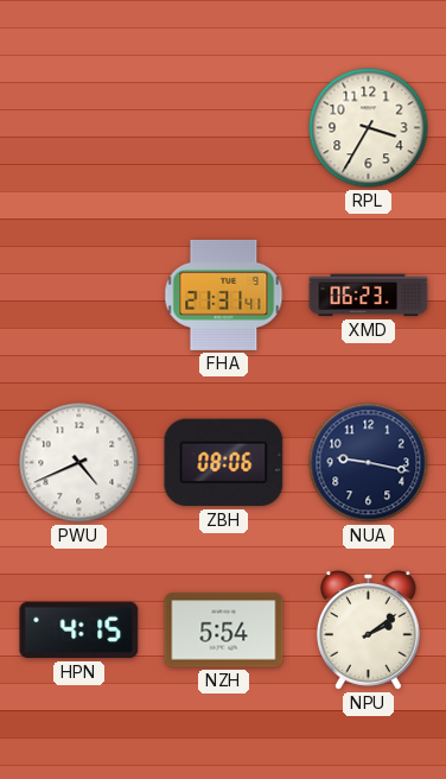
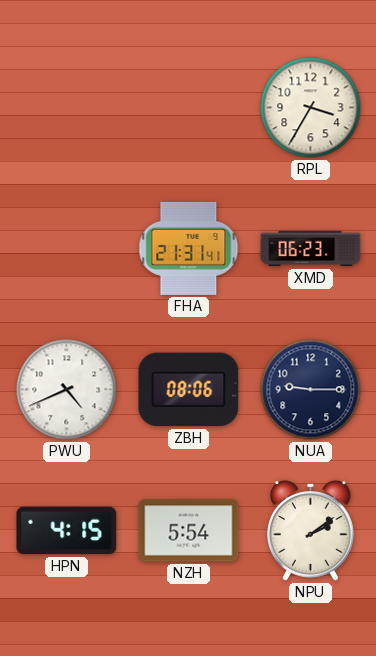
NUA: 9:17 -> 9:15
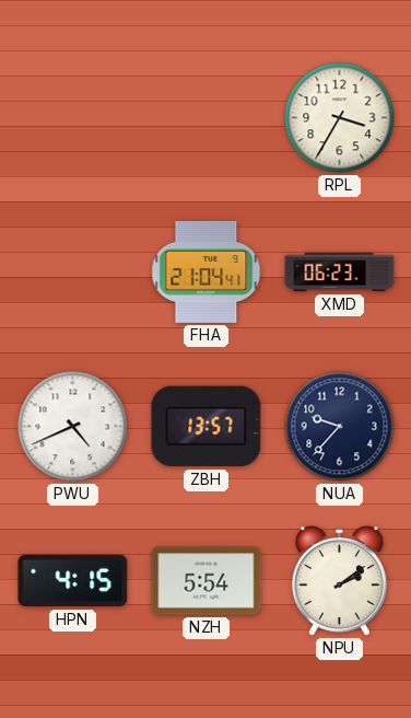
FHA: 21:31 -> 21:04
ZBH: 08:06 -> 13:57
NUA: 9:15 -> 9:37
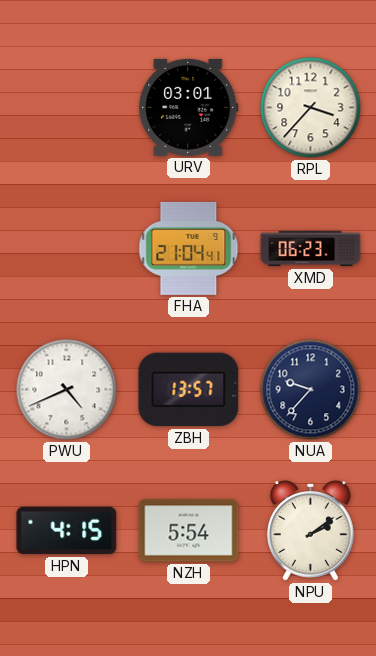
URV: none -> 03:01
RPL: 3:35 -> 3:37
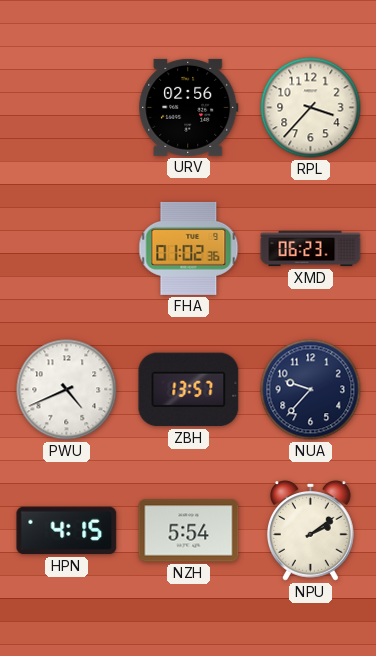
URV: 03:01 -> 02:56
FHA: 21:04 -> 01:02
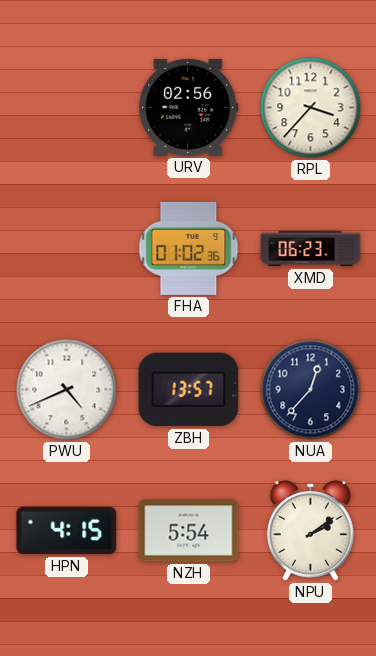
NUA: 9:37 -> 12:37
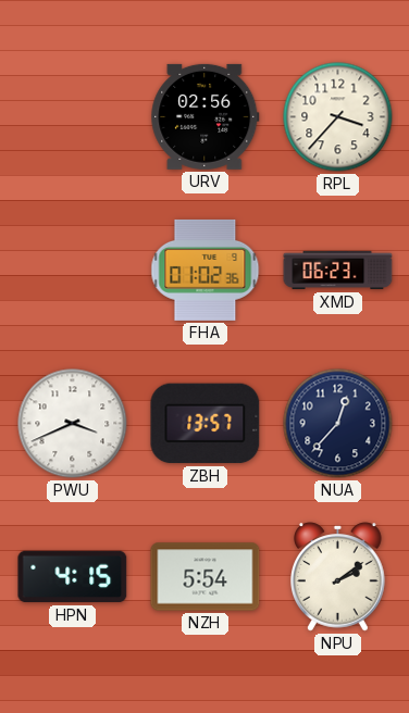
PWU: 4:41 -> 3:41
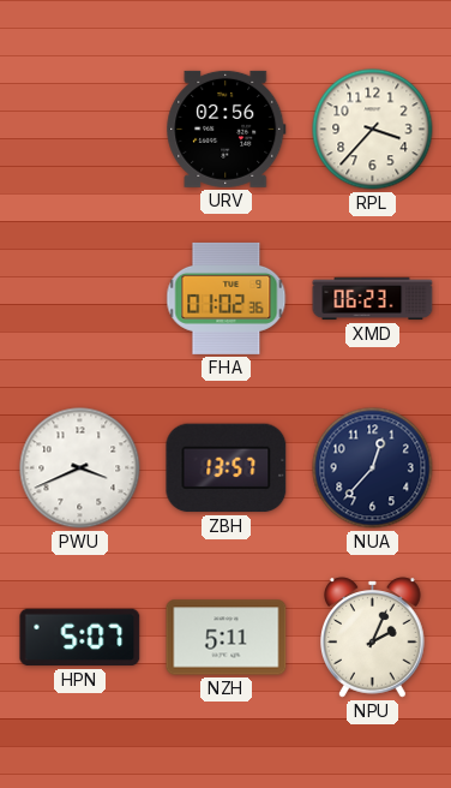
HPN: 4:15 -> 5:07
NZH: 5:54 -> 5:11
NPU: 2:09 -> 2:04
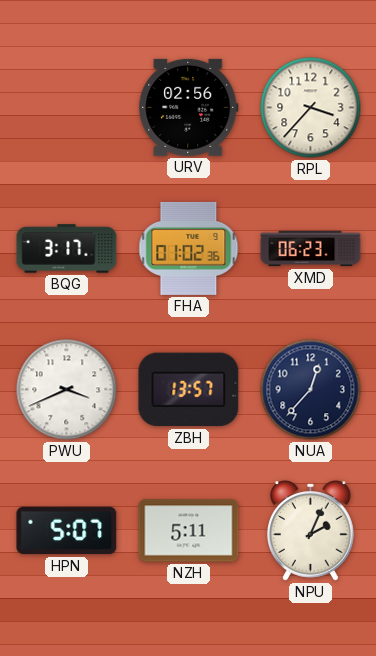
BQG: none -> 3:17
